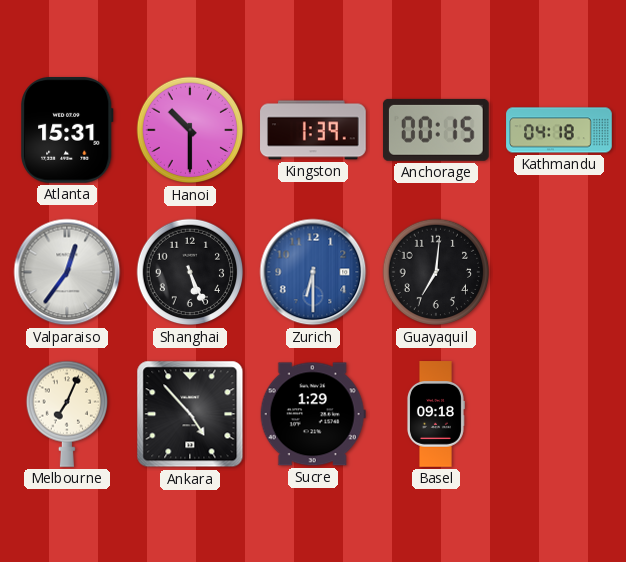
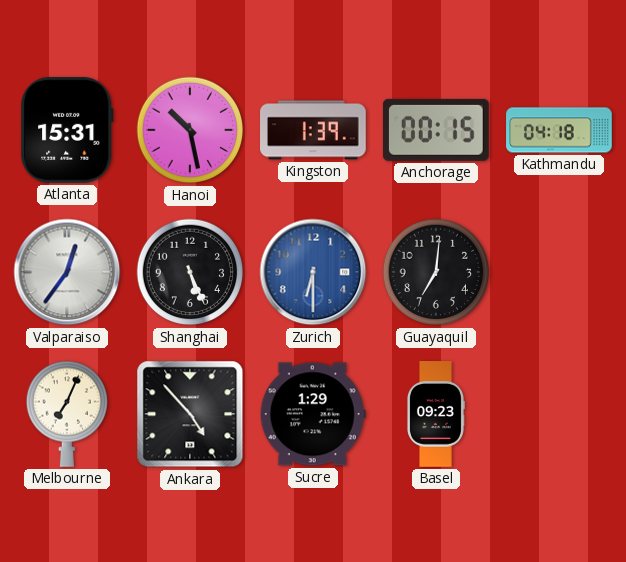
Hanoi: 10:30 -> 10:28
Basel: 09:18 -> 09:23
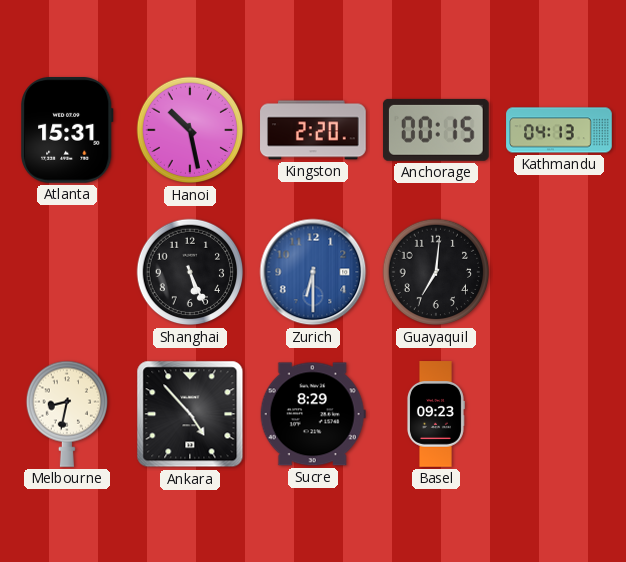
Kingston: 1:39 -> 2:20
Kathmandu: 04:18 -> 04:13
Valparaiso: 12:36 -> none
Melbourne: 7:04 -> 8:32
Sucre: 1:29 -> 8:29
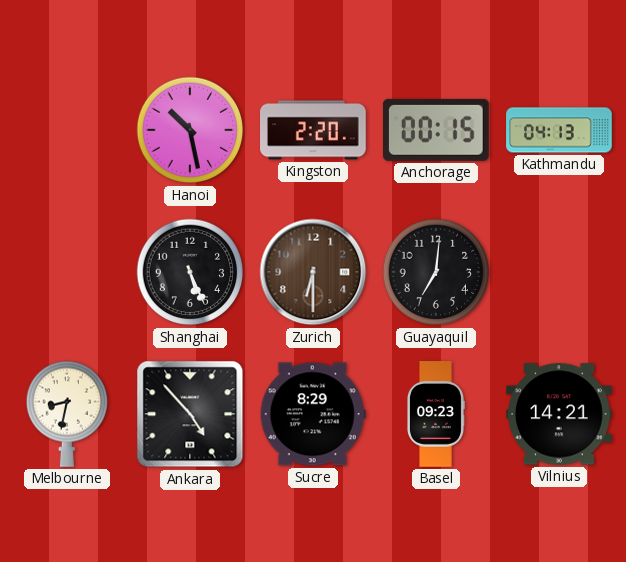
Atlanta: 15:31 -> none
Zurich dial: blue -> brown
Vilnius: none -> 14:21
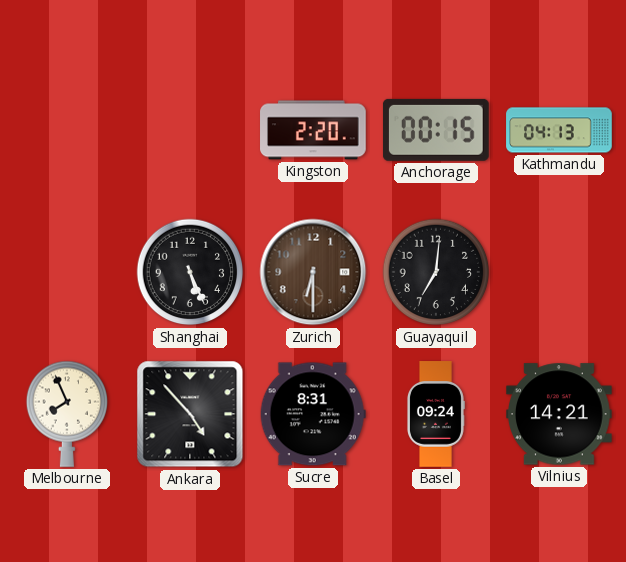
Hanoi: 10:28 -> none
Melbourne: 8:32 -> 7:56
Sucre: 8:29 -> 8:31
Basel: 09:23 -> 09:24
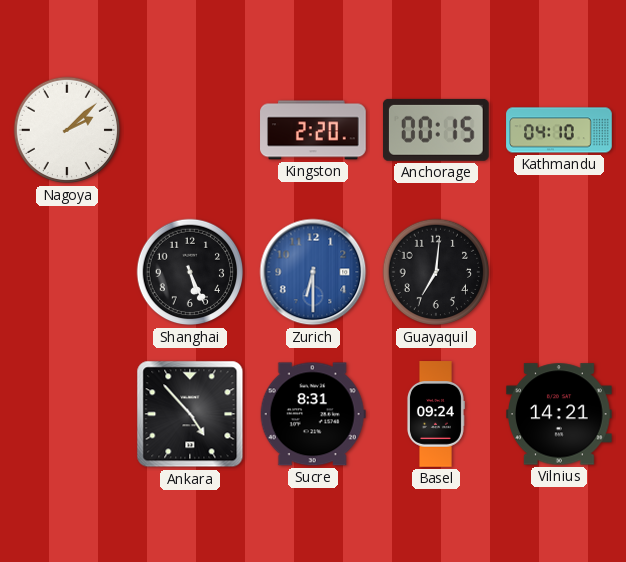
Nagoya: none -> 2:08
Kathmandu: 04:13 -> 04:10
Zurich dial: brown -> blue
Melbourne: 7:56 -> none
